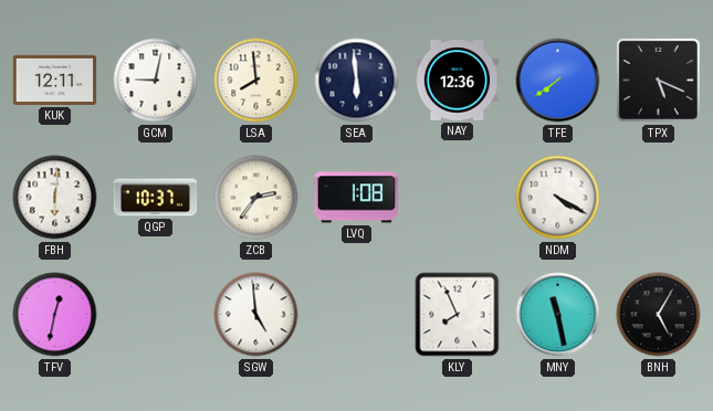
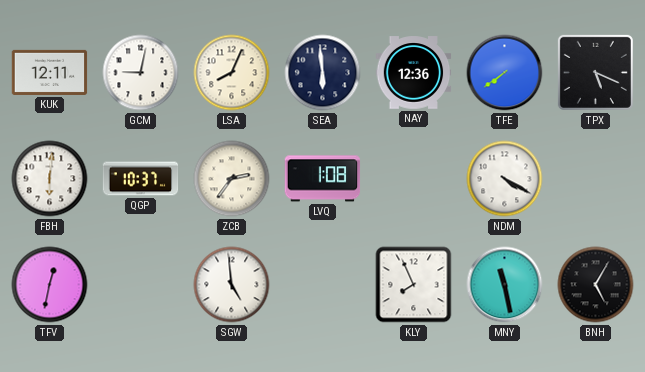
LSA: 7:59 -> 8:04
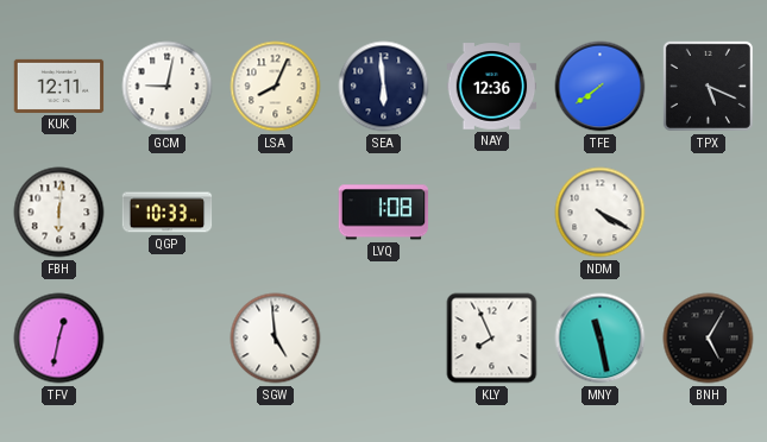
QGP: 10:37 -> 10:33
ZCB: 2:36 -> none
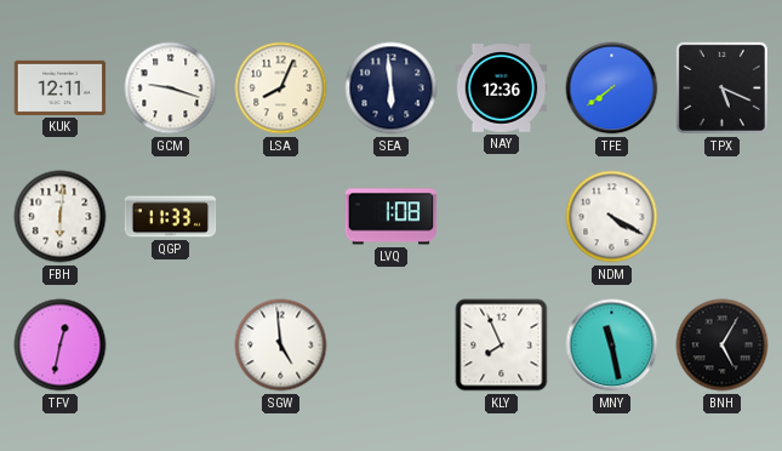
GCM: 9:02 -> 9:18
QGP: 10:33 -> 11:33
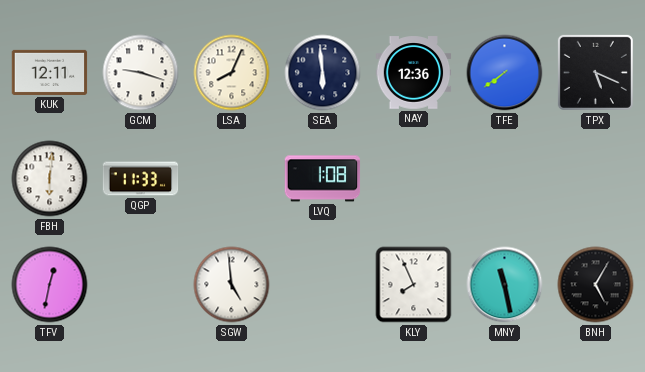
NDM: 4:20 -> none
